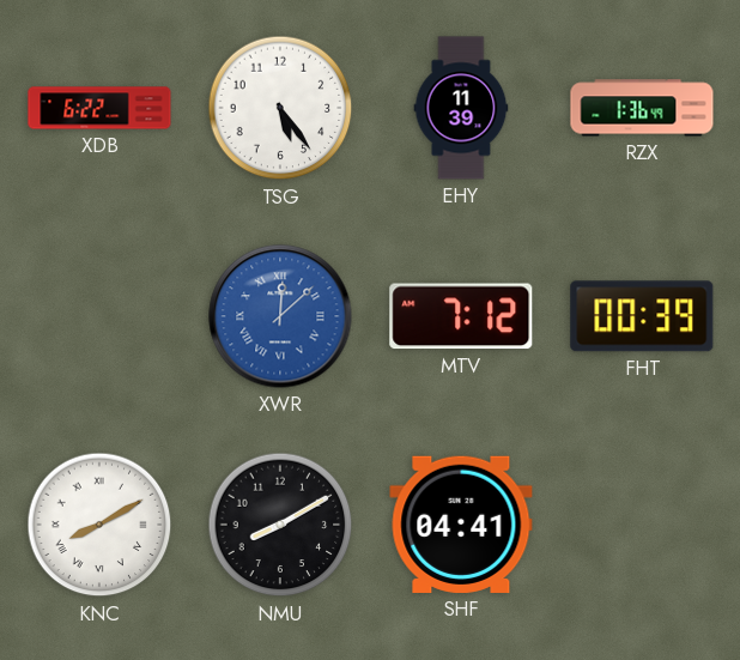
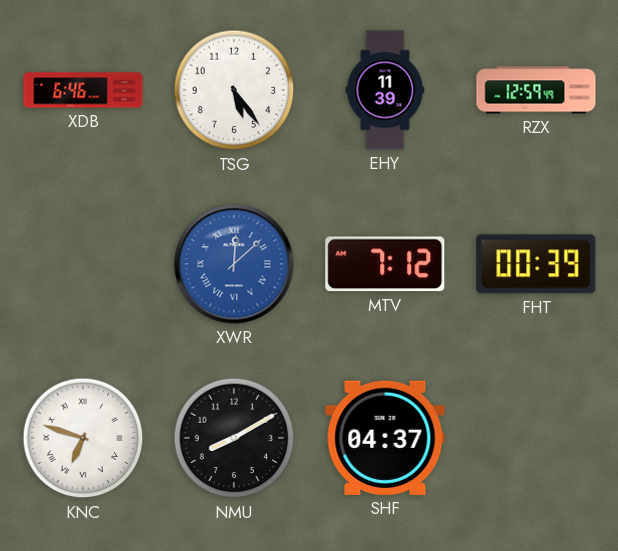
XDB: 6:22 -> 6:46
RZX: 1:36 -> 12:59
KNC: 8:10 -> 6:48
SHF: 04:41 -> 04:37
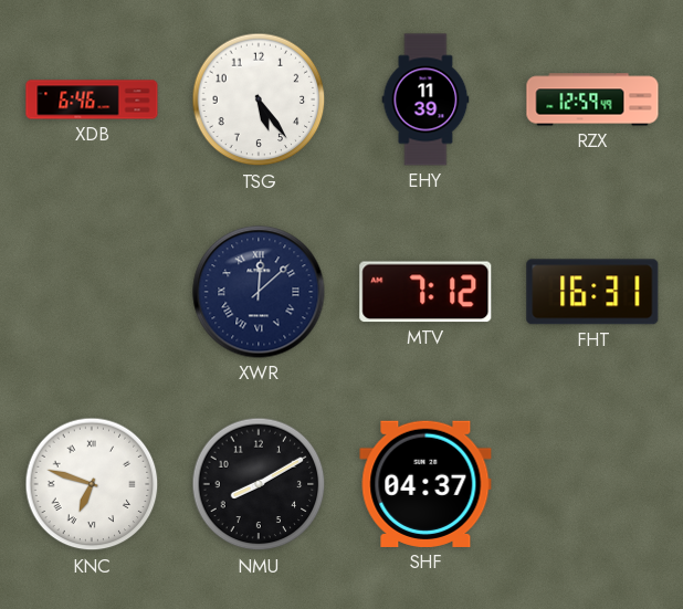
XWR dial: blue -> navy
FHT: 00:39 -> 16:31
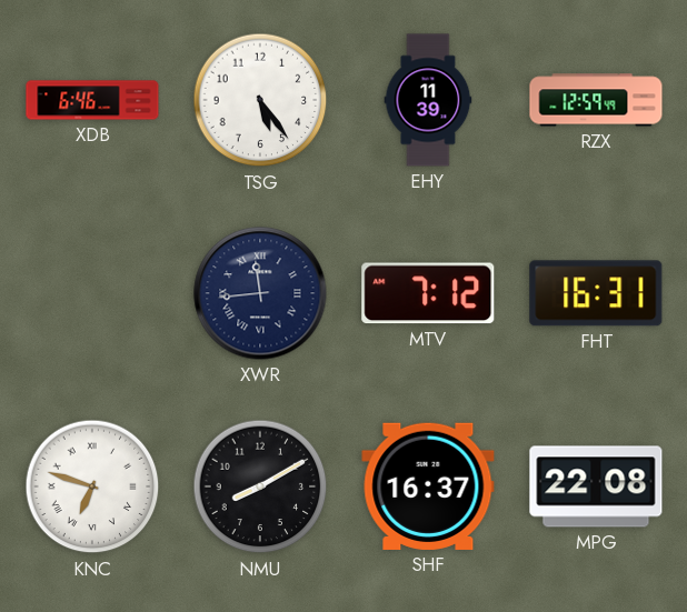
XWR: 12:08 -> 11:44
SHF: 04:37 -> 16:37
MPG: none -> 22:08
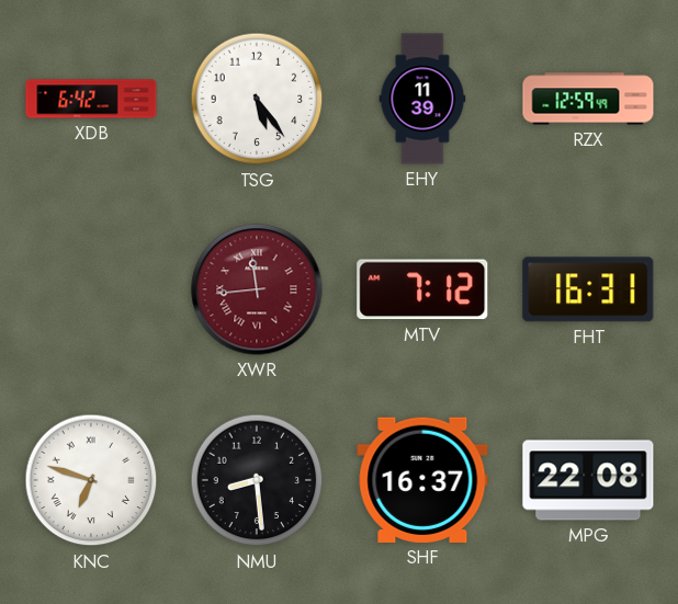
XDB: 6:46 -> 6:42
XWR dial: navy -> burgundy
NMU: 8:10 -> 8:29
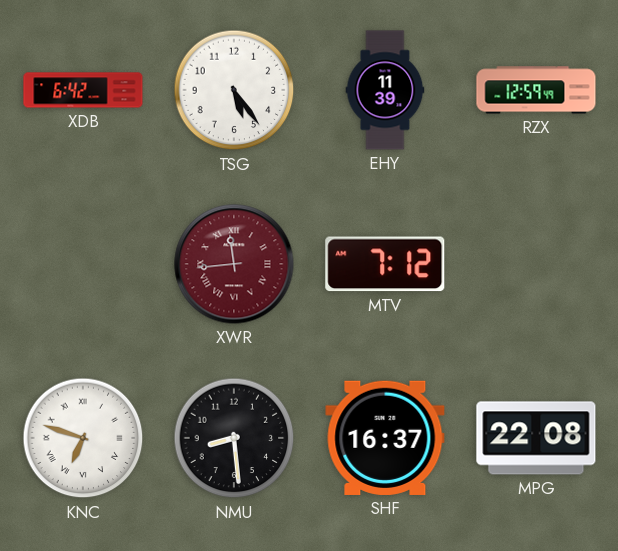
FHT: 16:31 -> none
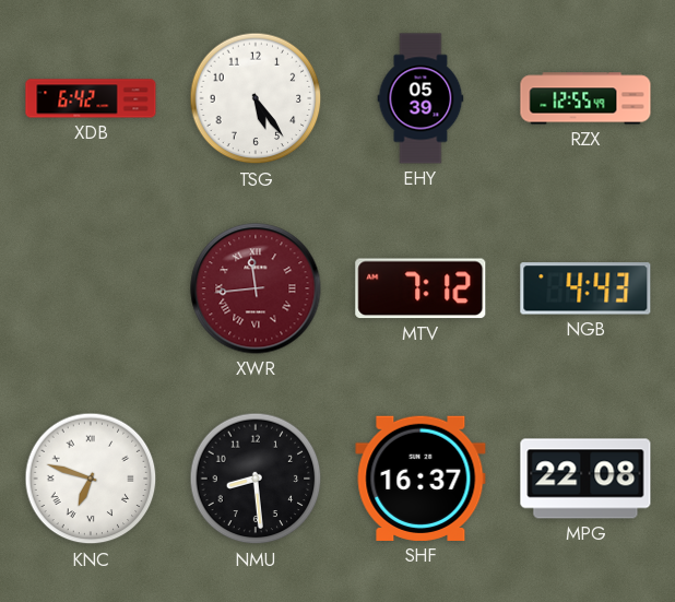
EHY: 11:39 -> 05:39
RZX: 12:59 -> 12:55
NGB: none -> 4:43
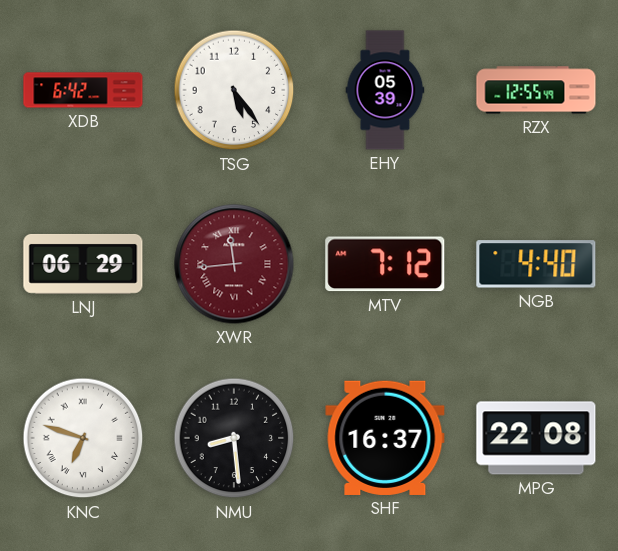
LNJ: none -> 06:29
NGB: 4:43 -> 4:40
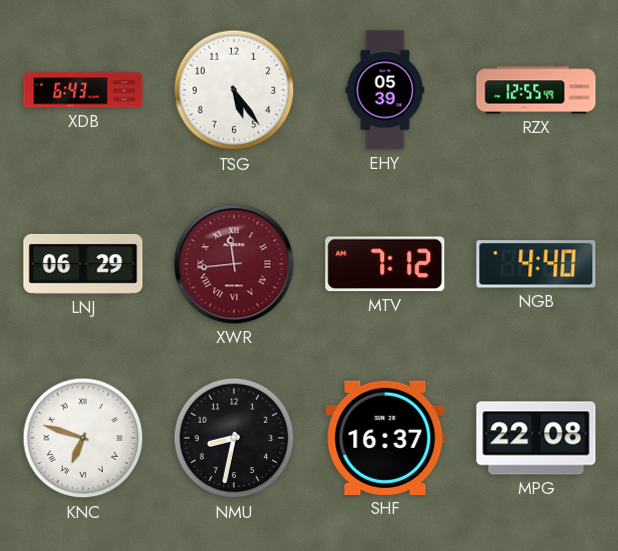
XDB: 6:42 -> 6:43
NMU: 8:29 -> 8:32
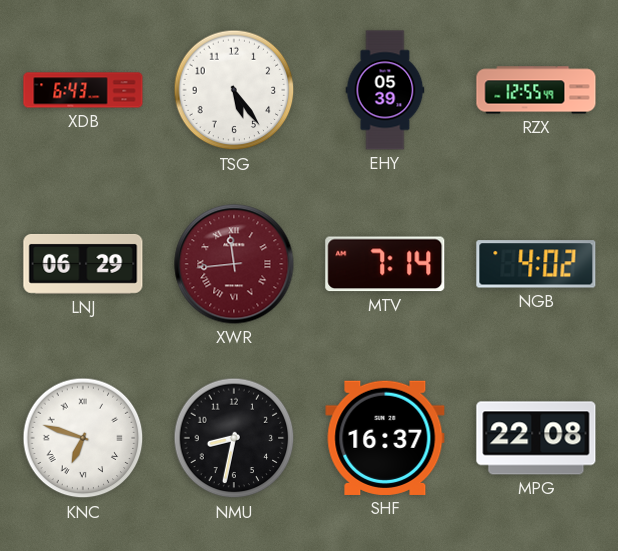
MTV: 7:12 -> 7:14
NGB: 4:40 -> 4:02
